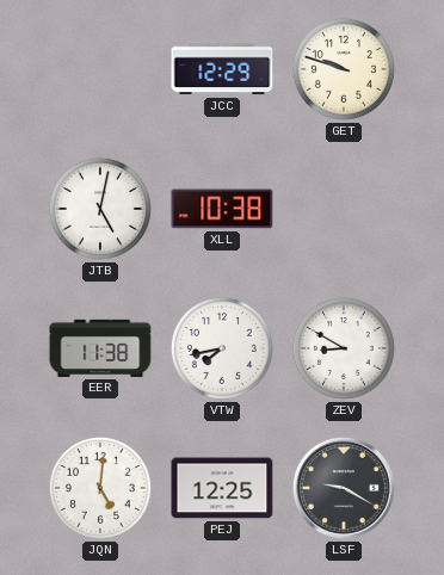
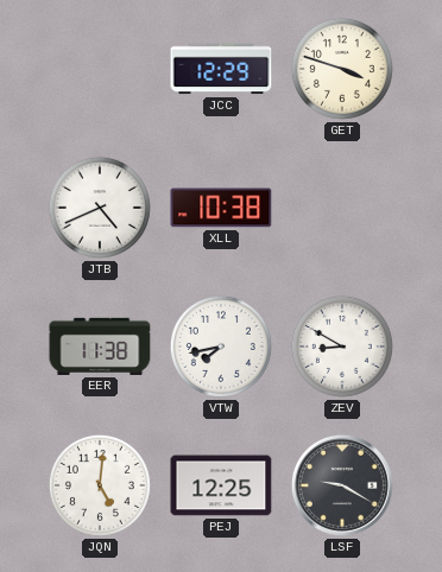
GET: 9:48 -> 3:48
JTB: 5:02 -> 4:41
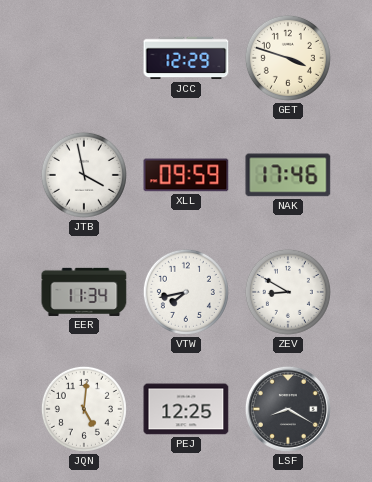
JTB: 4:41 -> 3:58
XLL: 10:38 -> 09:59
NAK: none -> 17:46
EER: 11:38 -> 11:34
LSF: 9:20 -> 8:20
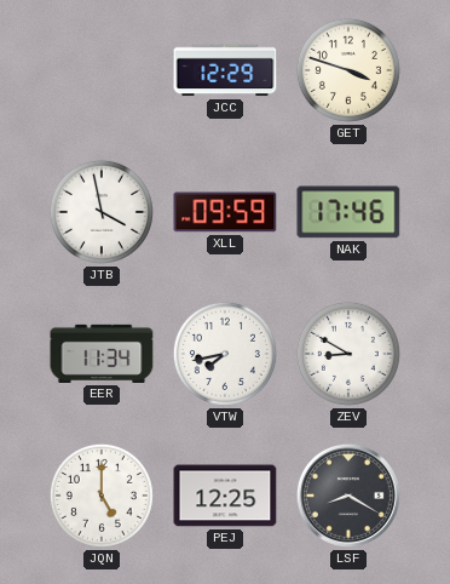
JQN: 5:01 -> 5:00
